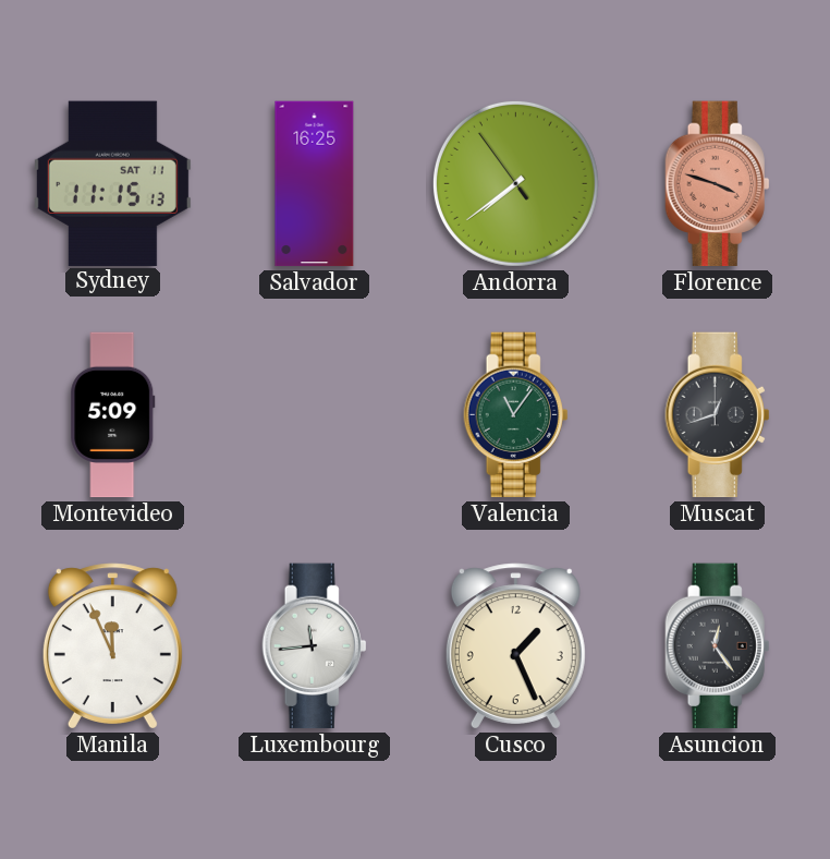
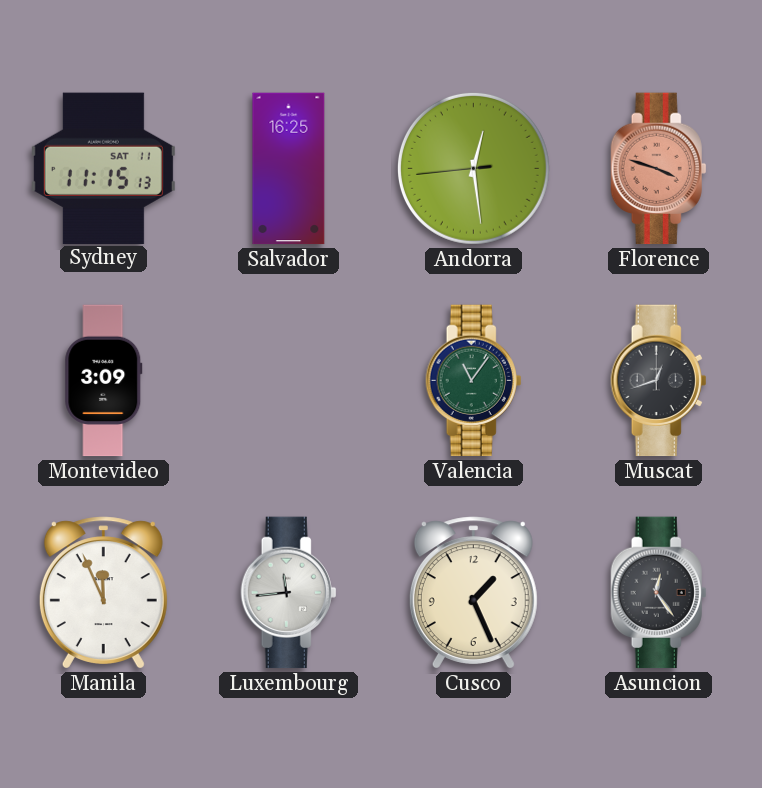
Andorra: 7:38 -> 12:28
Montevideo: 5:09 -> 3:09
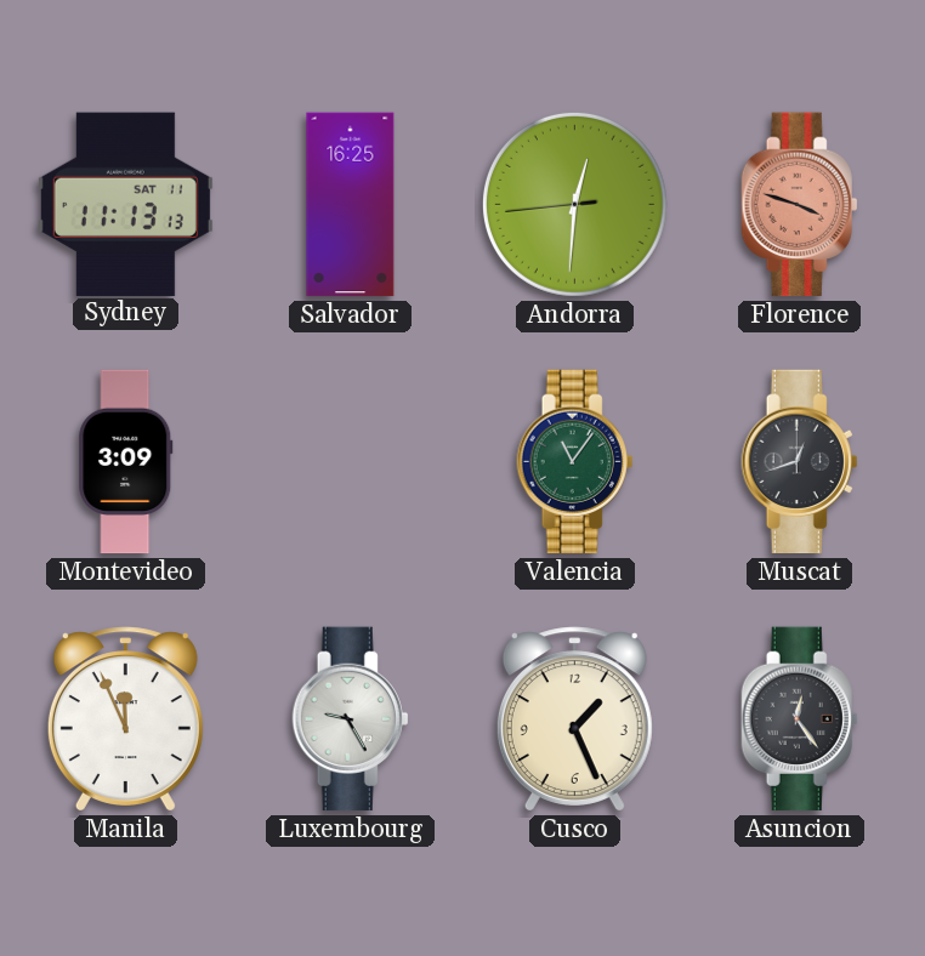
Sydney: 11:15 -> 11:13
Andorra: 12:28 -> 12:30
Luxembourg: 11:44 -> 9:25
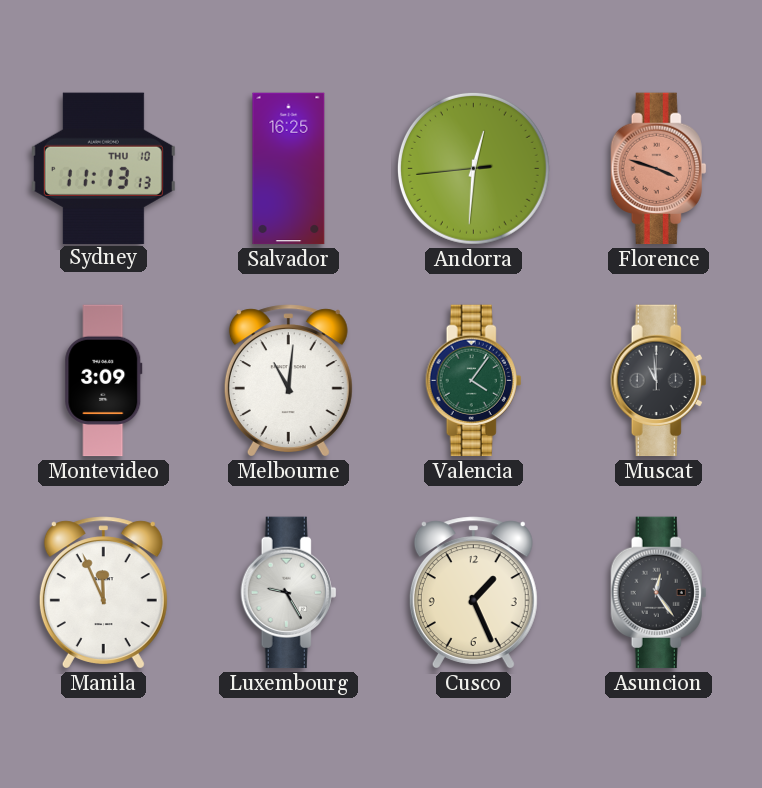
Sydney date: SAT 11 -> THU 10
Melbourne: none -> 11:01
Valencia: 11:06 -> 4:06
Muscat: 12:42 -> 10:59
